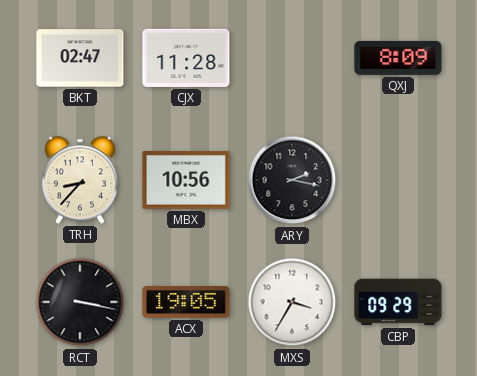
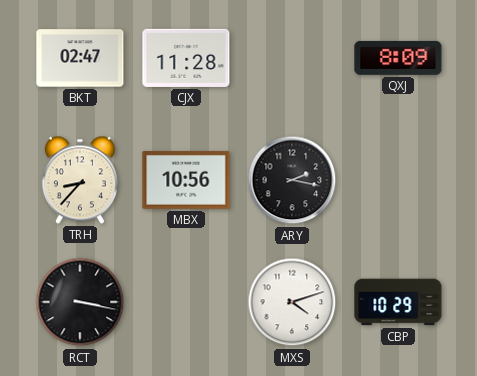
ACX: 19:05 -> none
MXS: 3:35 -> 4:12
CBP: 09:29 -> 10:29
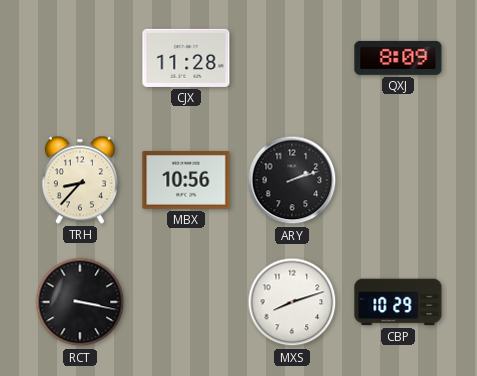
BKT: 02:47 -> none
ARY: 2:17 -> 2:12
MXS: 4:12 -> 8:12
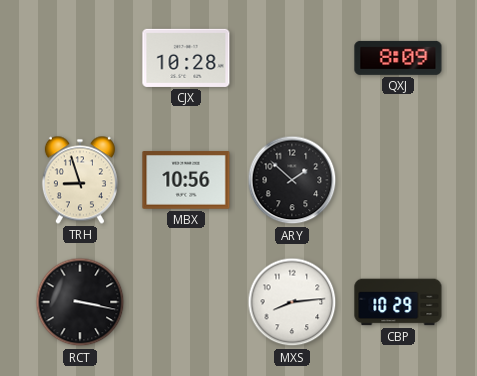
CJX: 11:28 -> 10:28
TRH: 8:37 -> 8:57
ARY: 2:12 -> 1:52
MXS: 8:12 -> 8:14
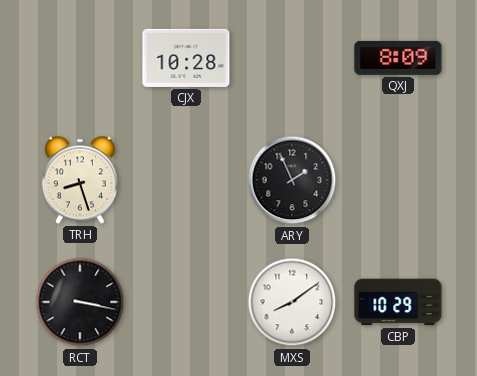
TRH: 8:57 -> 8:27
MBX: 10:56 -> none
ARY: 1:52 -> 1:56
MXS: 8:14 -> 8:09
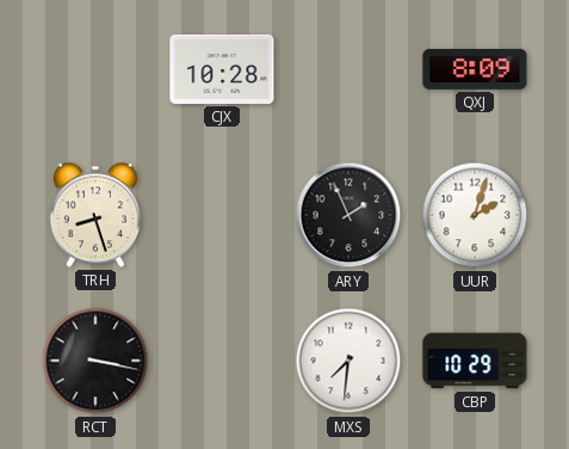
UUR: none -> 2:03
MXS: 8:09 -> 7:31
